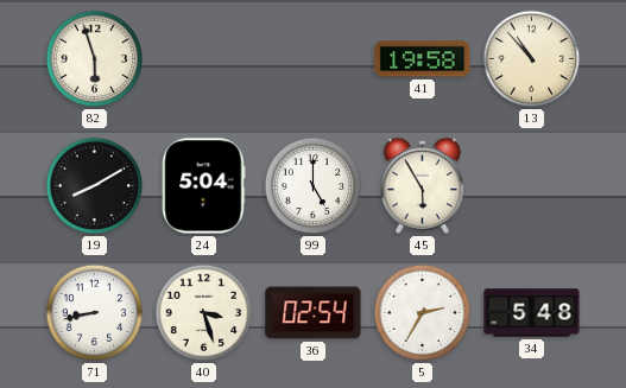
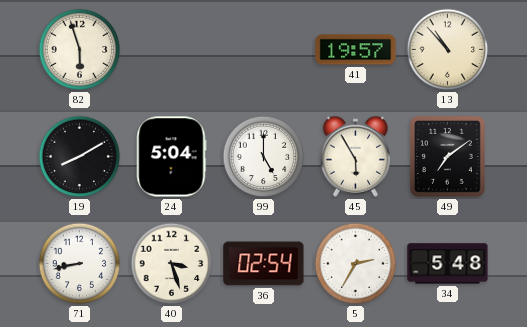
41: 19:58 -> 19:57
49: none -> 7:09
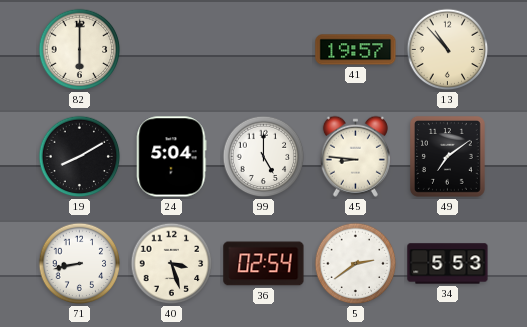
82: 5:57 -> 6:00
45: 5:55 -> 8:46
5: 2:35 -> 2:39
34: 5:48 -> 5:53
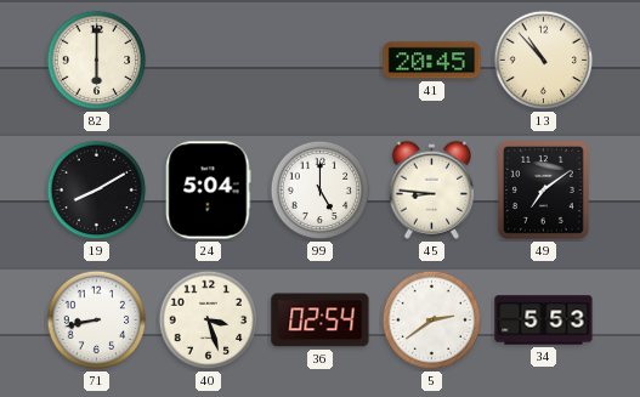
41: 19:57 -> 20:45
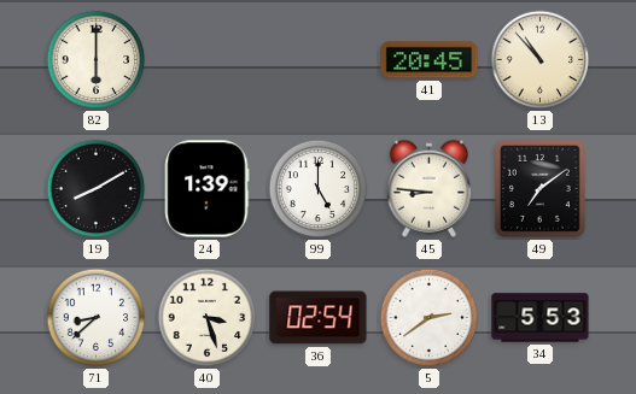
24: 5:04 -> 1:39
71: 8:43 -> 8:38
